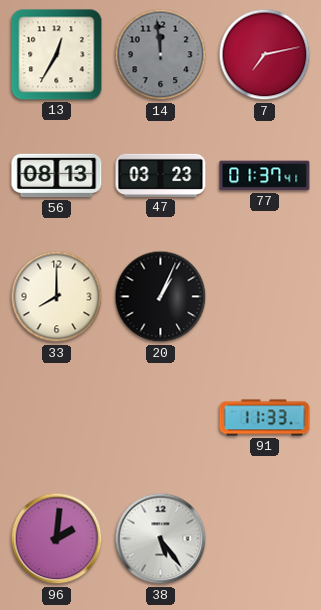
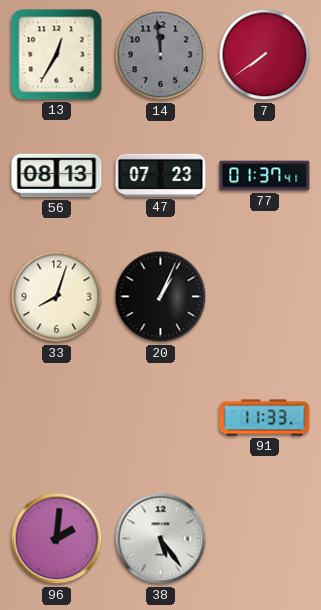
7: 7:13 -> 7:39
47: 03:23 -> 07:23
33: 8:00 -> 8:03
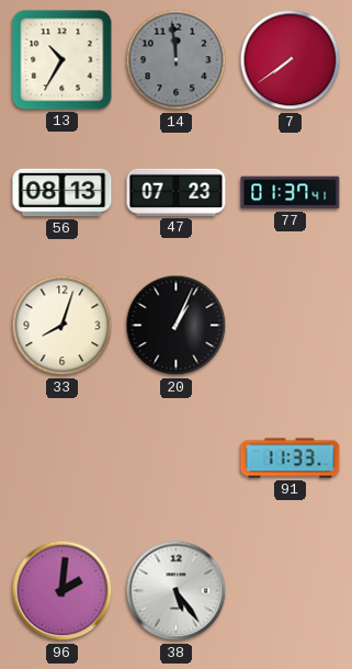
13: 12:35 -> 10:35
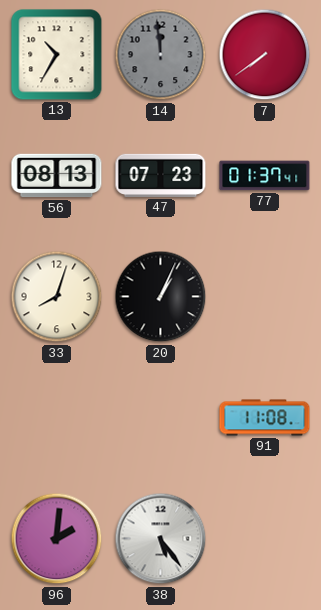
91: 11:33 -> 11:08
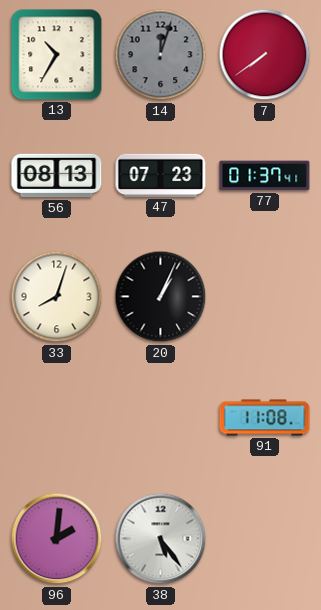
14: 11:59 -> 12:03
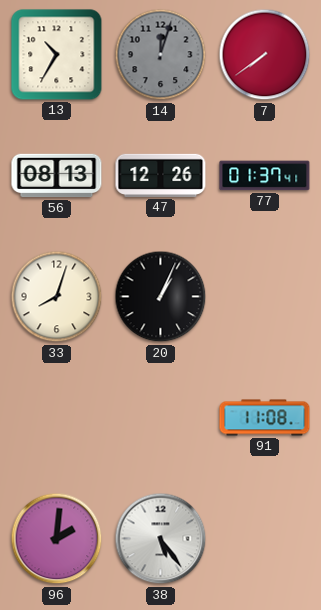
47: 07:23 -> 12:26
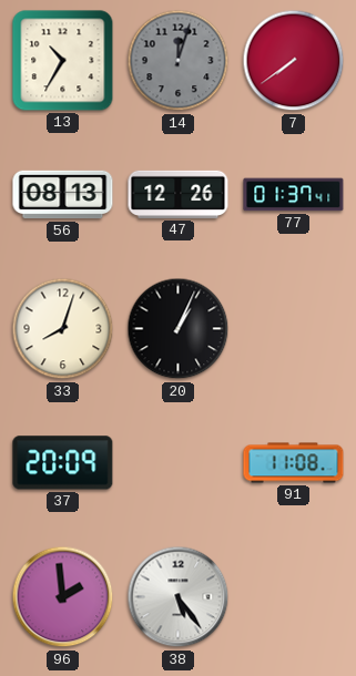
37: none -> 20:09
96: 2:01 -> 1:59
